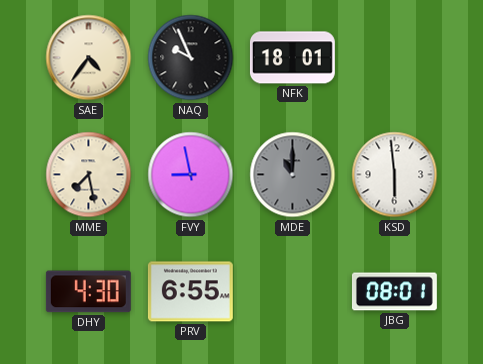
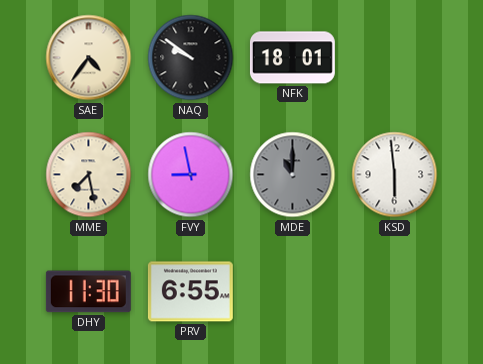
NAQ: 9:56 -> 9:51
DHY: 4:30 -> 11:30
JBG: 08:01 -> none
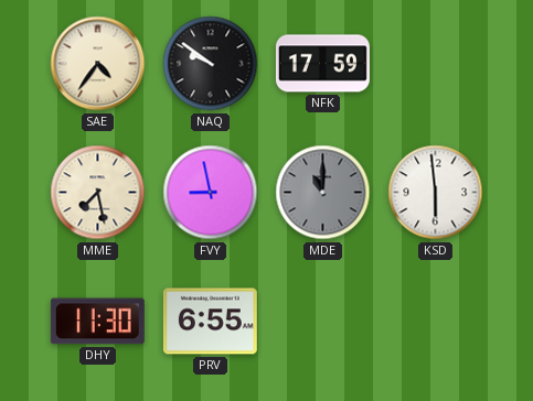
NFK: 18:01 -> 17:59
